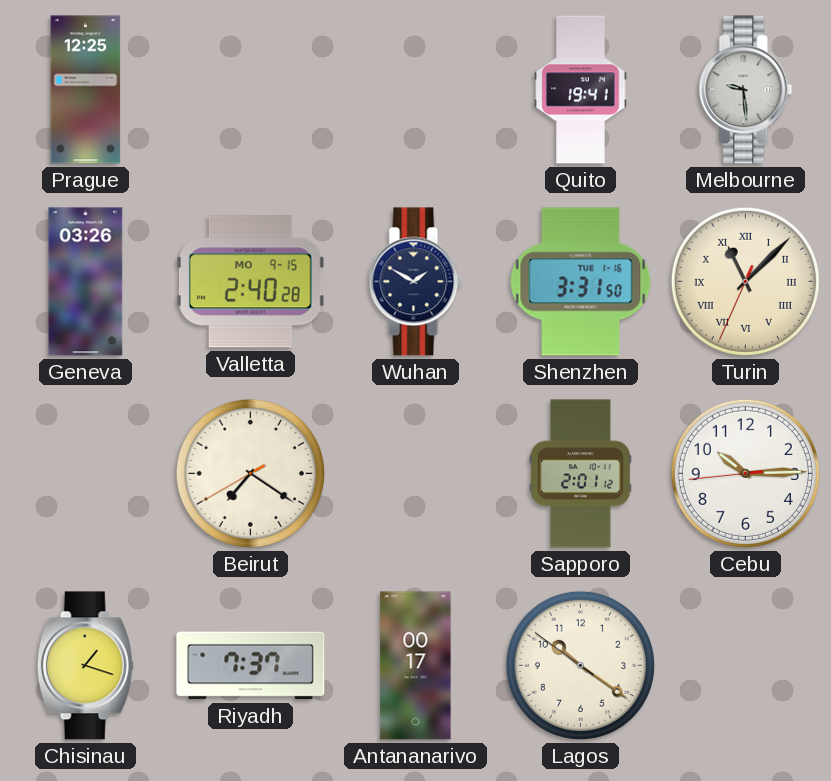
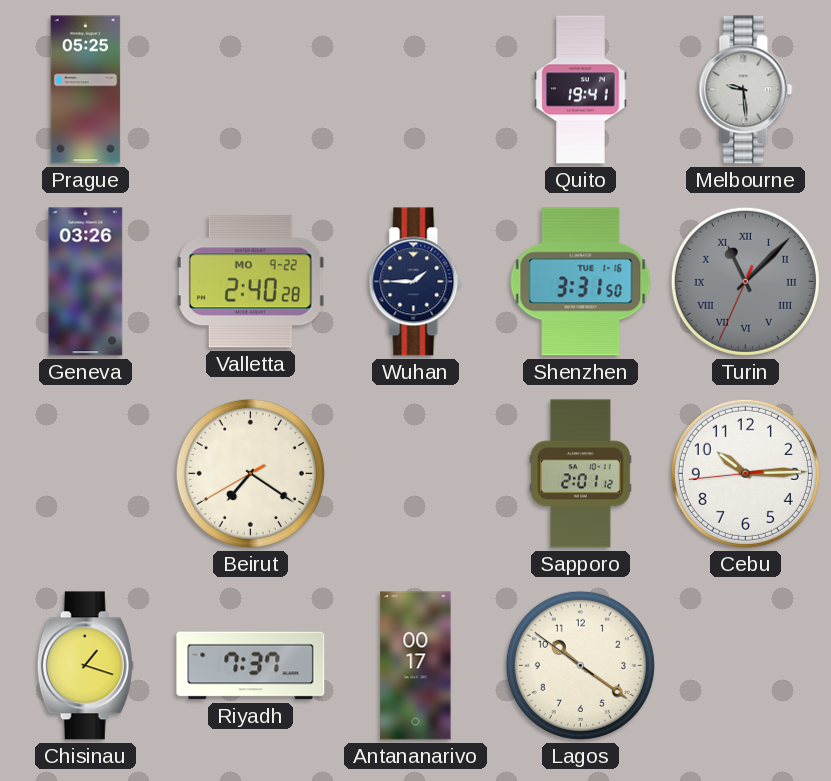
Prague: 12:25 -> 05:25
Valletta date: MO 9-15 -> MO 9-22
Wuhan: 1:50 -> 1:45
Turin dial: cream -> grey
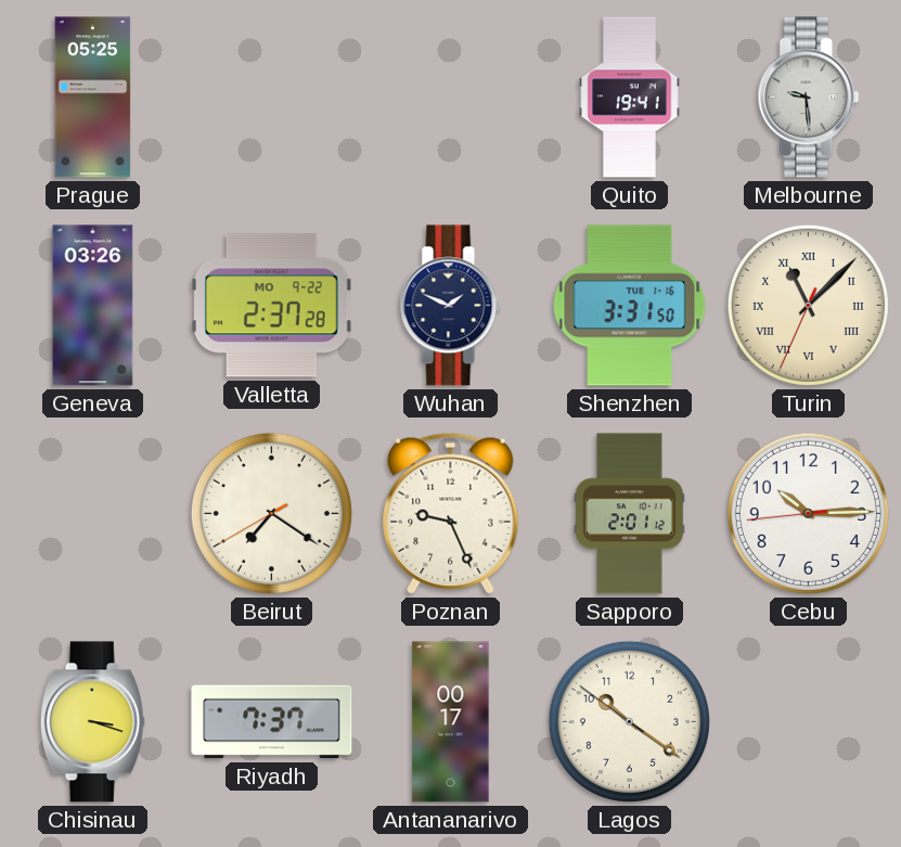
Valletta: 2:40 -> 2:37
Wuhan: 1:45 -> 1:49
Turin dial: grey -> cream
Poznan: none -> 9:26
Chisinau: 1:18 -> 3:18
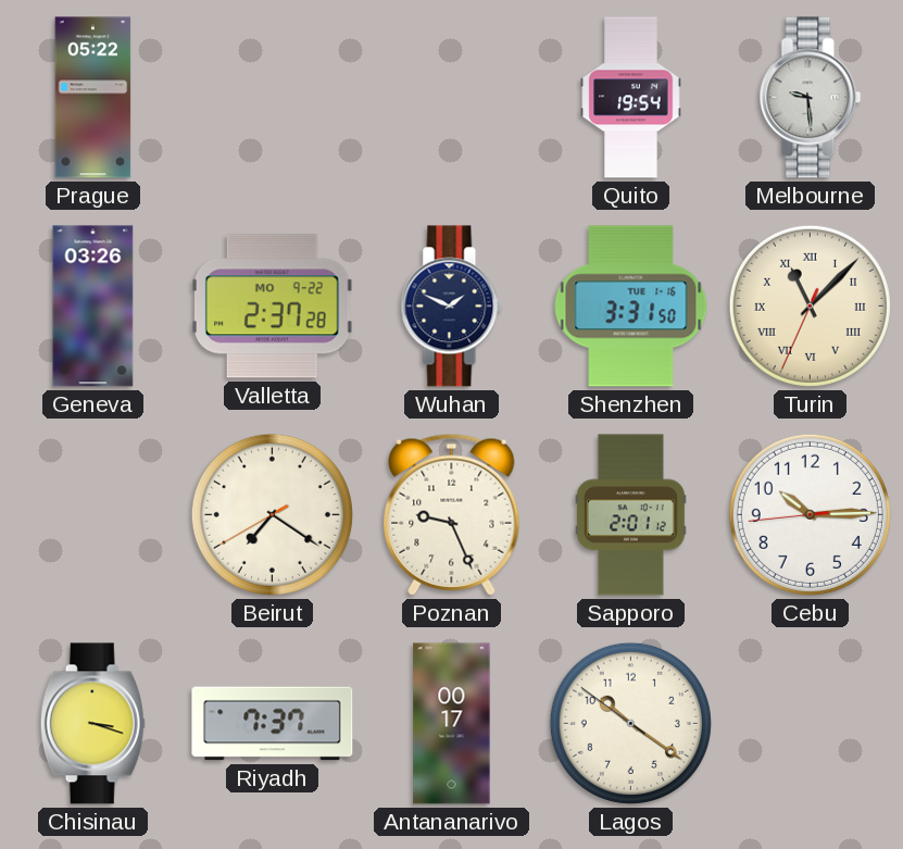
Prague: 05:25 -> 05:22
Quito: 19:41 -> 19:54
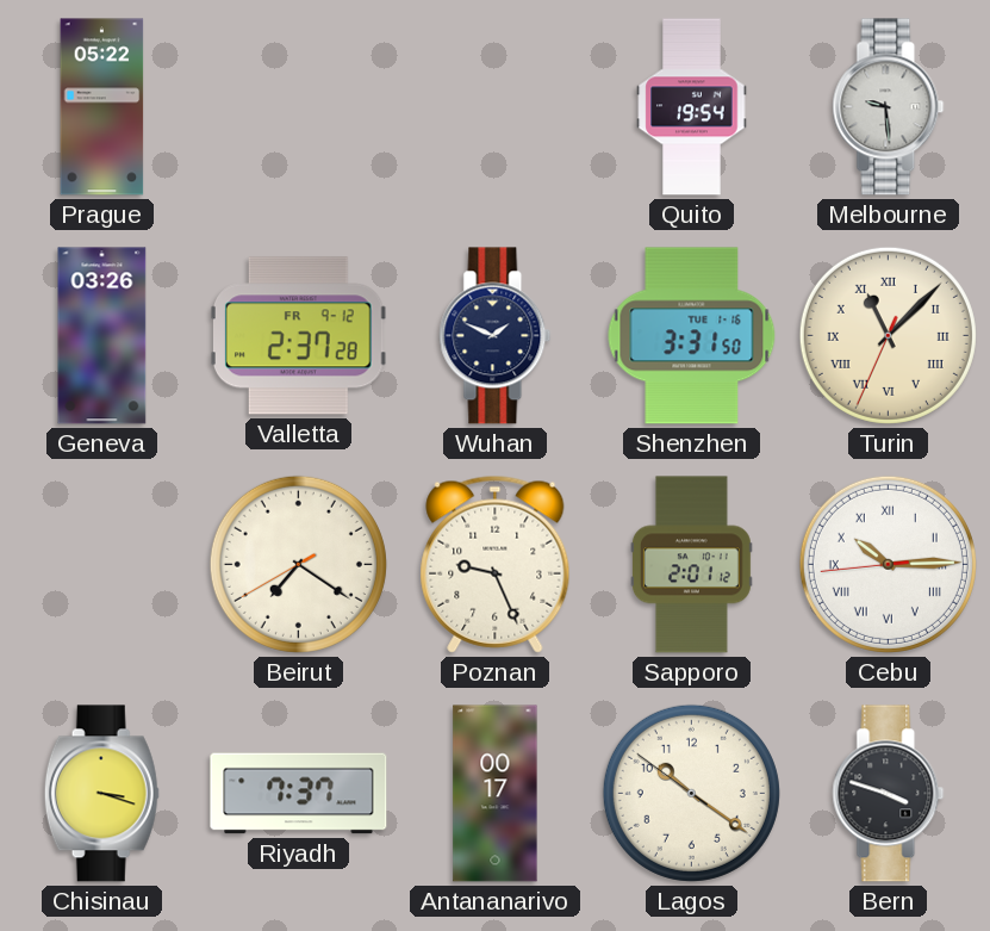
Valletta date: MO 9-22 -> FR 9-12
Cebu numerals: Arabic -> Roman
Bern: none -> 3:48
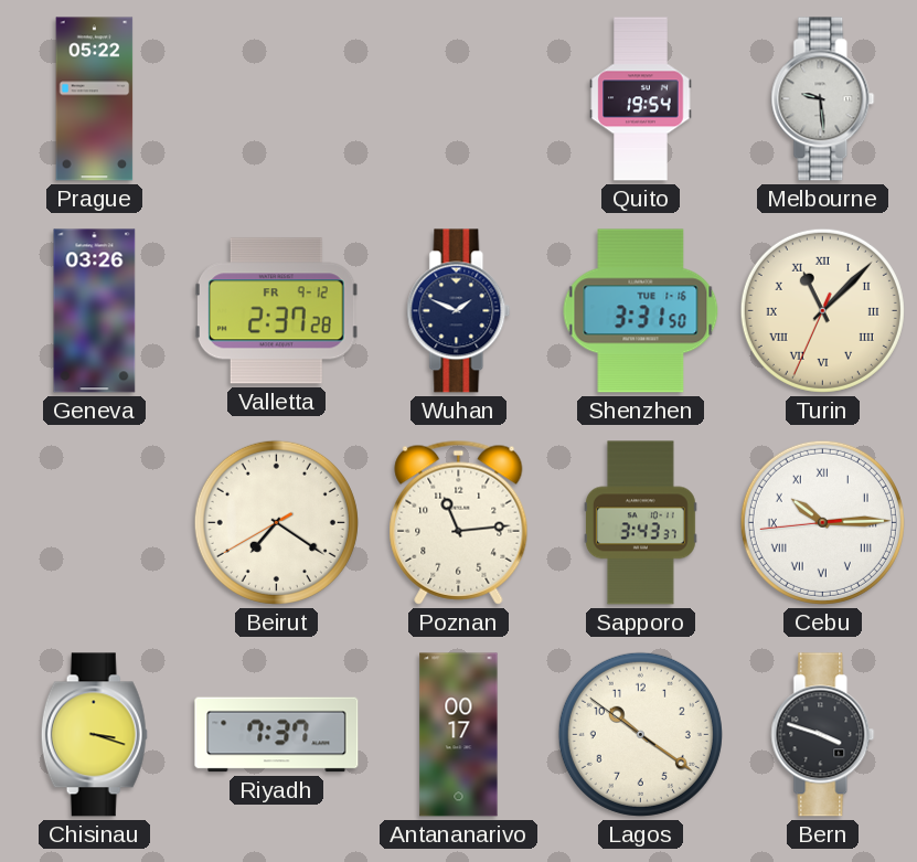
Poznan: 9:26 -> 11:14
Sapporo: 2:01 -> 3:43
